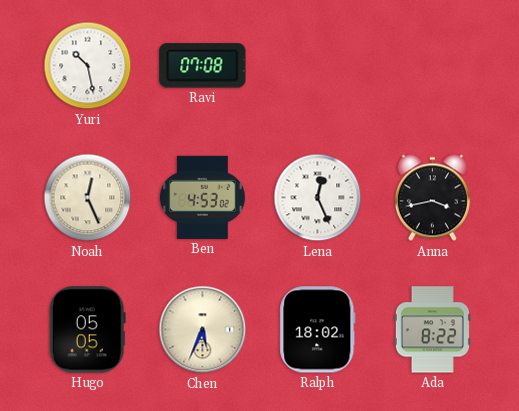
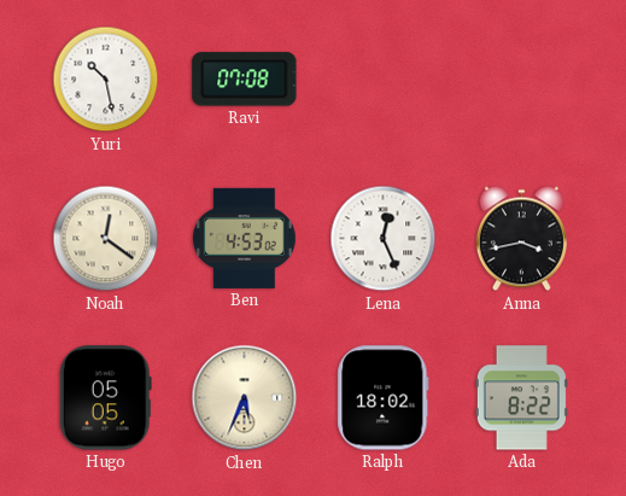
Noah: 12:26 -> 12:21
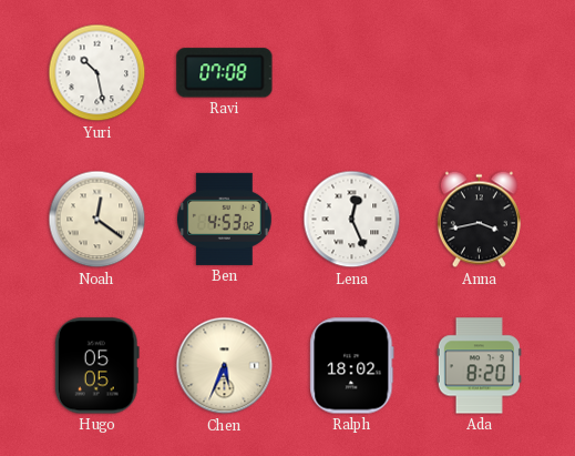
Ada: 8:22 -> 8:20
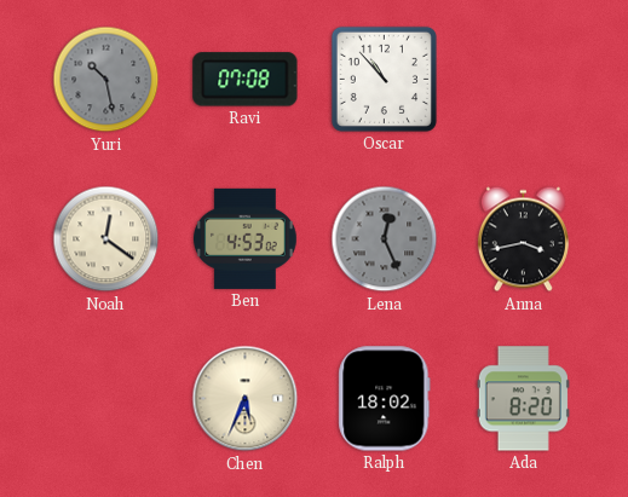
Yuri dial: white -> grey
Oscar: none -> 10:53
Lena dial: white -> grey
Hugo: 05:05 -> none
